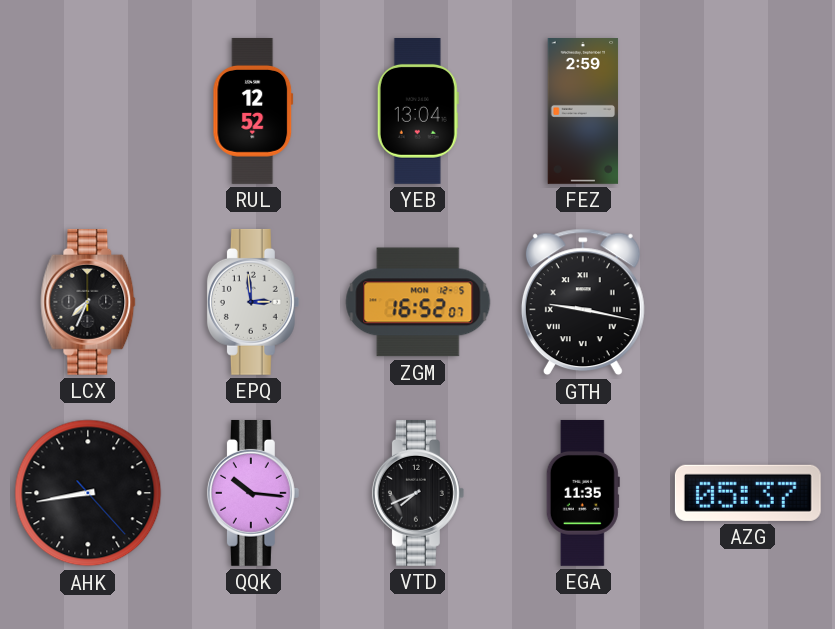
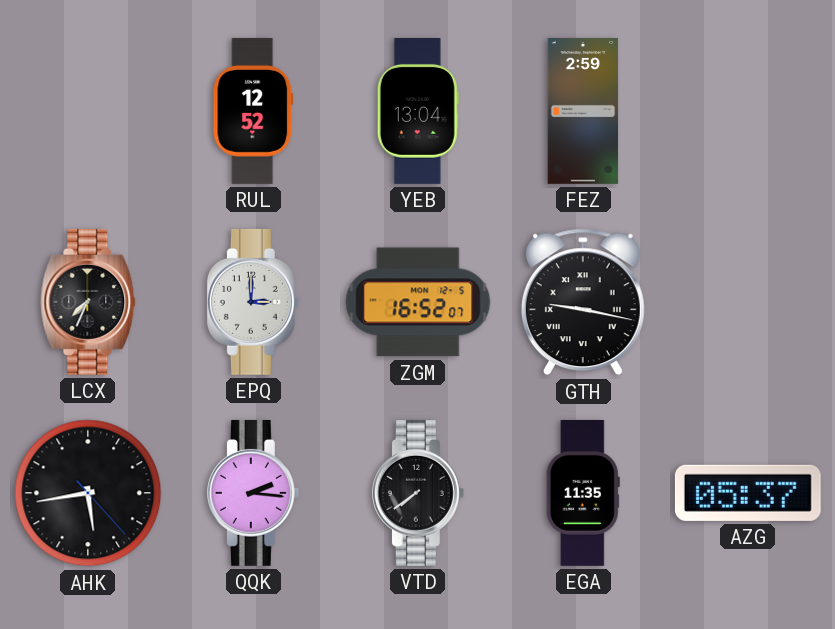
EPQ: 2:59 -> 3:00
AHK: 8:43 -> 5:43
QQK: 10:16 -> 2:16
VTD: 7:41 -> 7:39
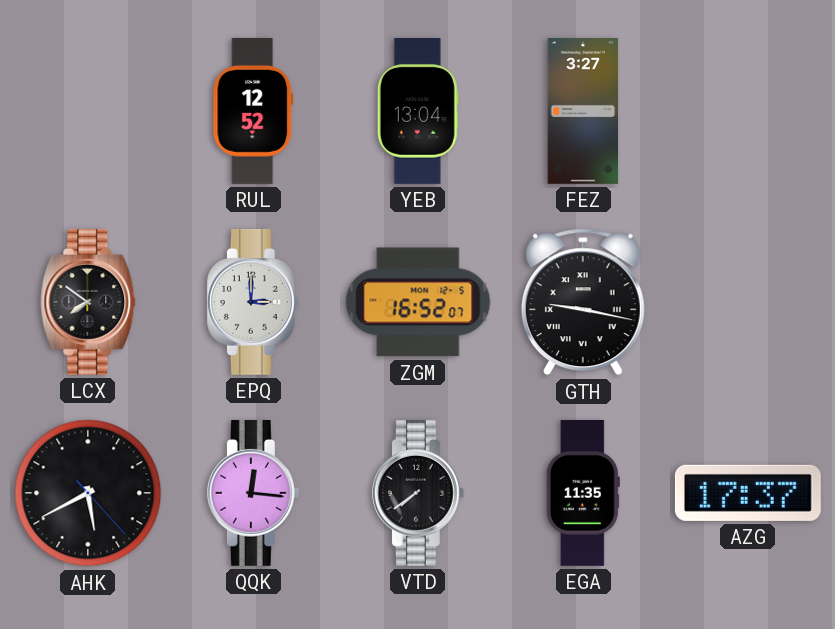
FEZ: 2:59 -> 3:27
LCX: 7:34 -> 7:51
AHK: 5:43 -> 5:40
QQK: 2:16 -> 12:16
AZG: 05:37 -> 17:37
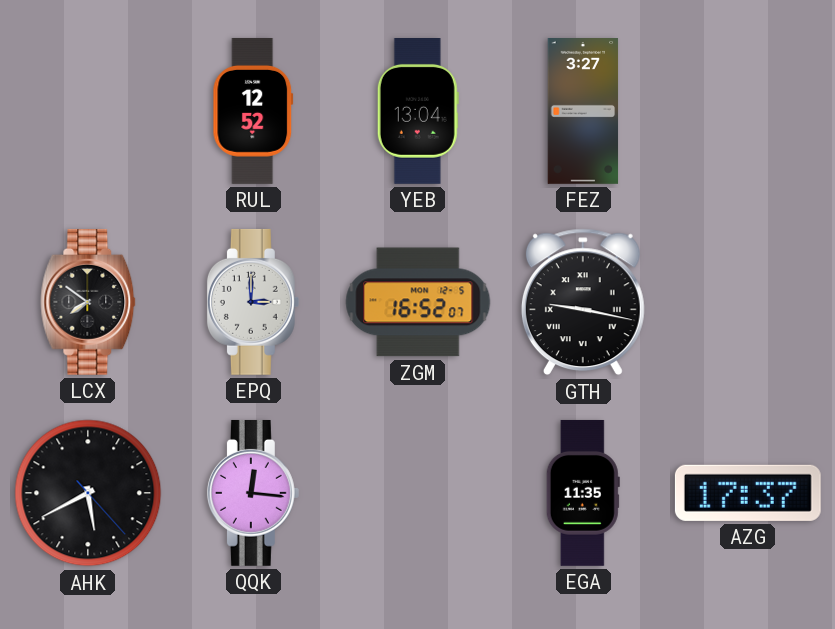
VTD: 7:39 -> none
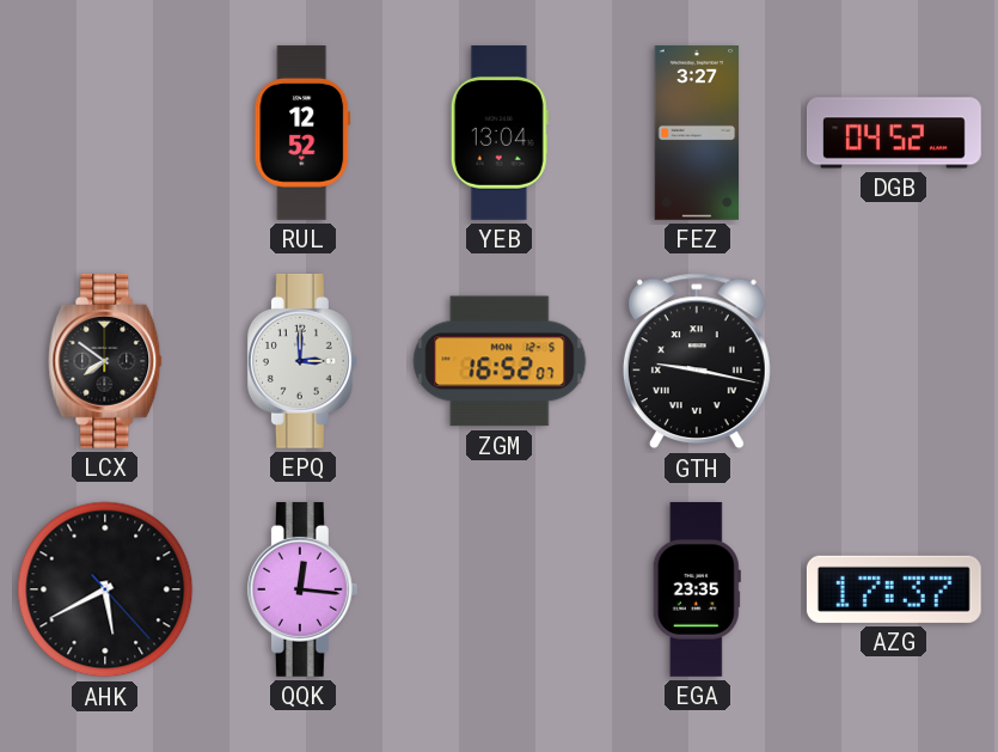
DGB: none -> 04:52
EGA: 11:35 -> 23:35
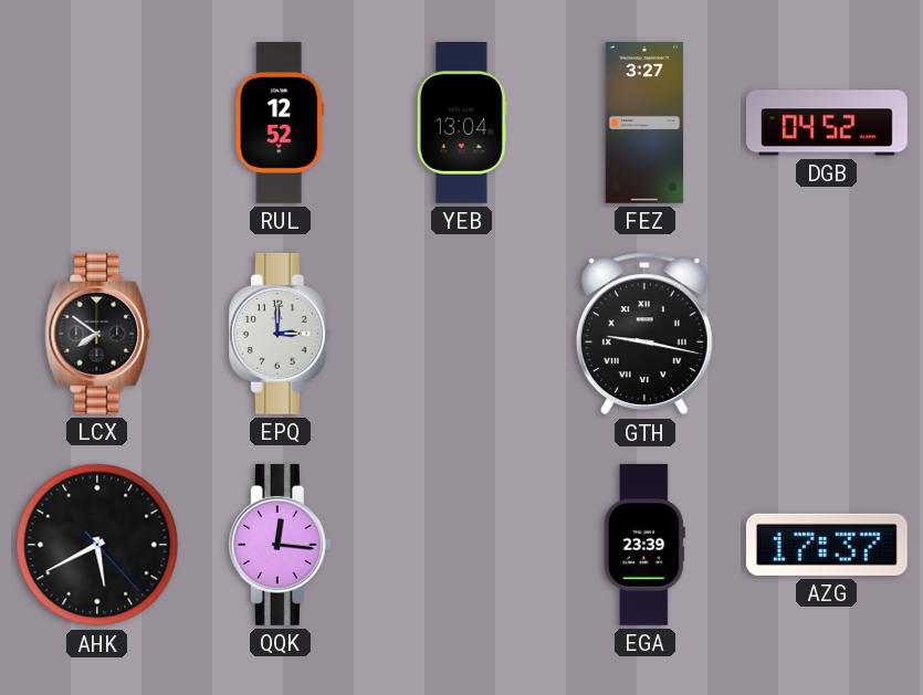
ZGM: 16:52 -> none
EGA: 23:35 -> 23:39
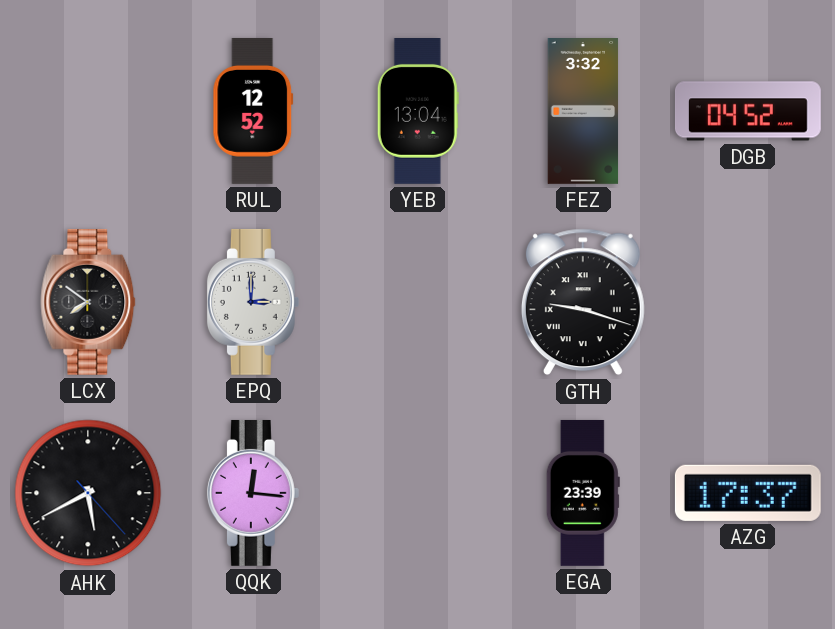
FEZ: 3:27 -> 3:32
GTH: 9:17 -> 9:18
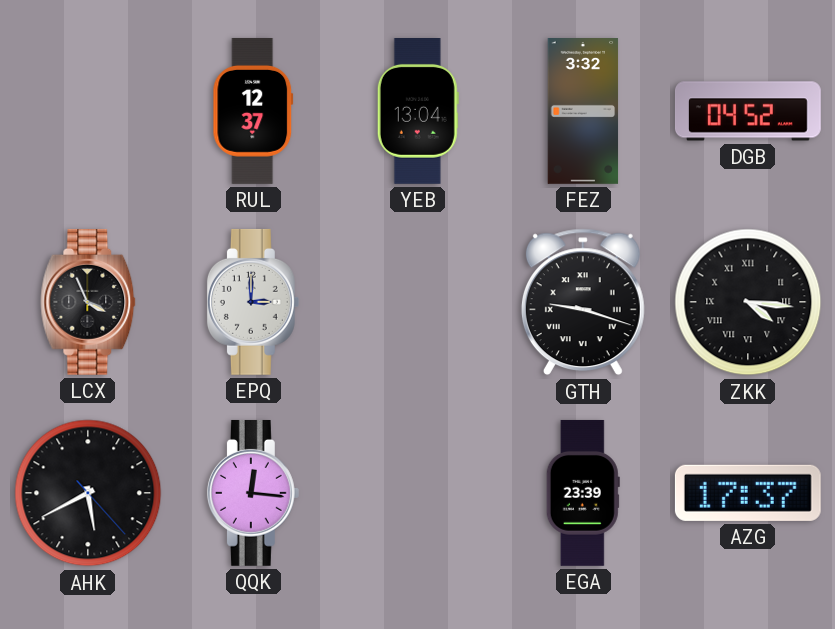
RUL: 12:52 -> 12:37
LCX: 7:51 -> 3:56
ZKK: none -> 4:16
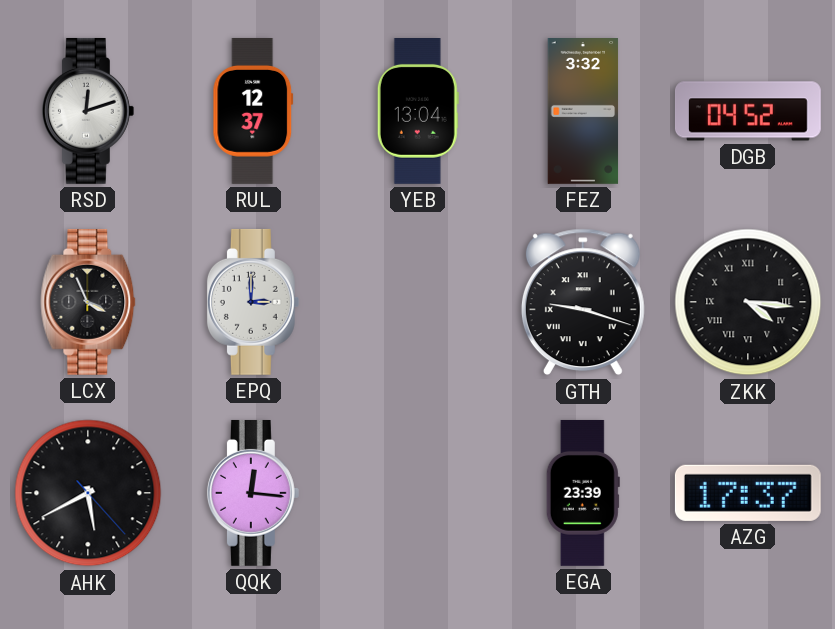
RSD: none -> 12:12
